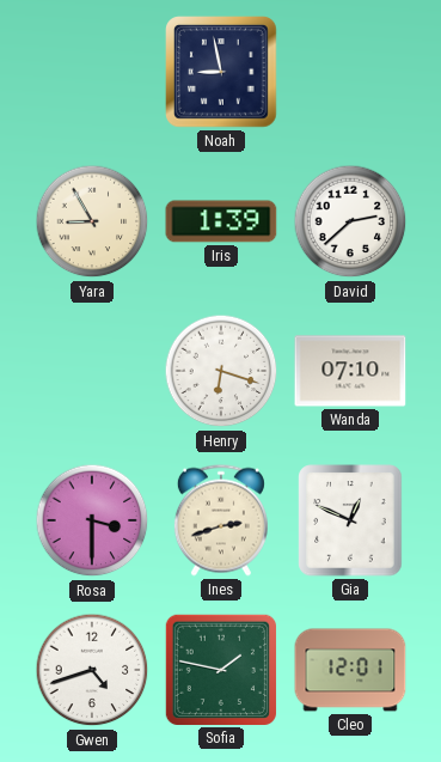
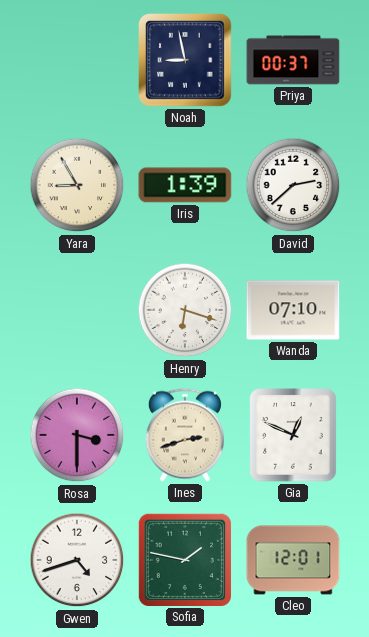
Priya: none -> 00:37
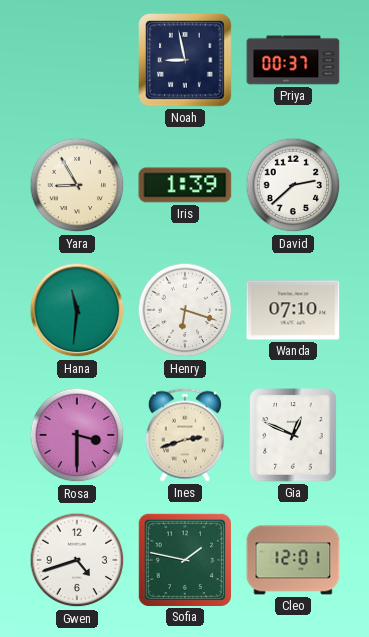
Hana: none -> 11:31
